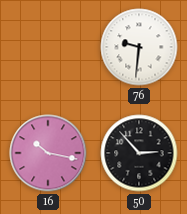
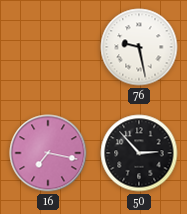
76: 9:31 -> 9:28
16: 10:17 -> 7:17
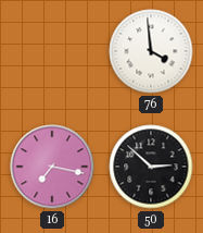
76: 9:28 -> 3:59
50: 2:53 -> 2:52
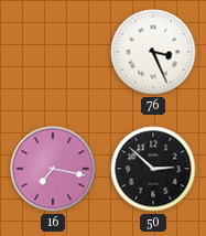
76: 3:59 -> 3:26
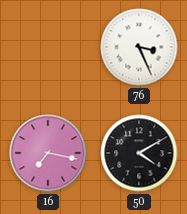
50: 2:52 -> 4:10
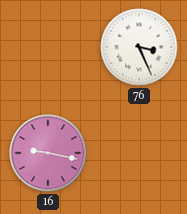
16: 7:17 -> 9:17
50: 4:10 -> none
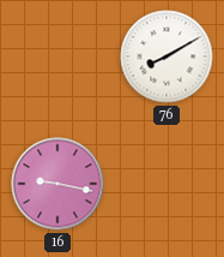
76: 3:26 -> 8:10
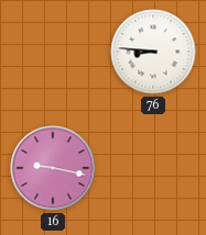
76: 8:10 -> 8:46
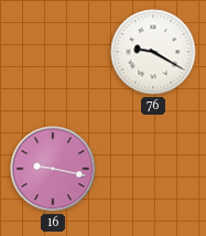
76: 8:46 -> 9:20
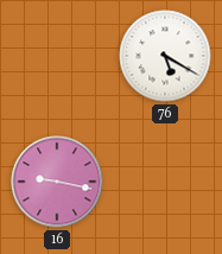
76: 9:20 -> 5:20
